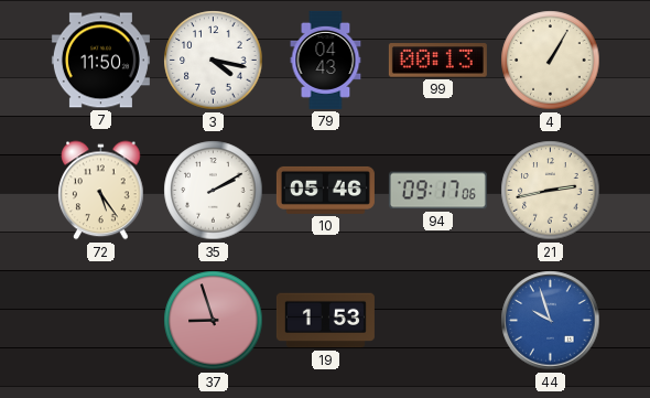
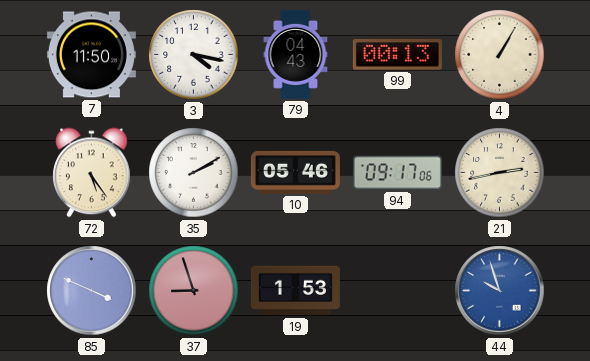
85: none -> 3:49
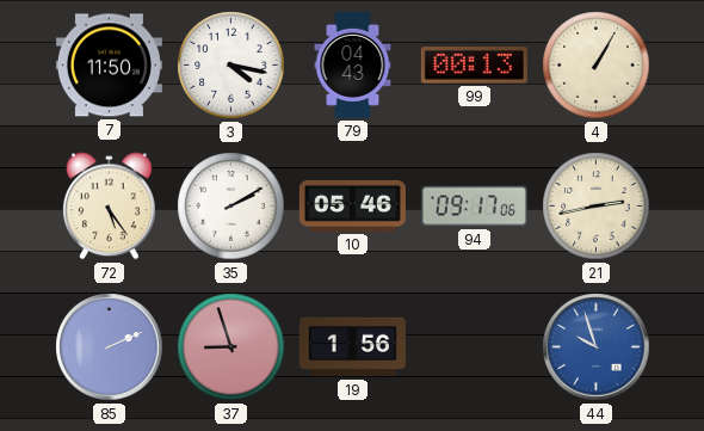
85: 3:49 -> 2:11
19: 1:53 -> 1:56
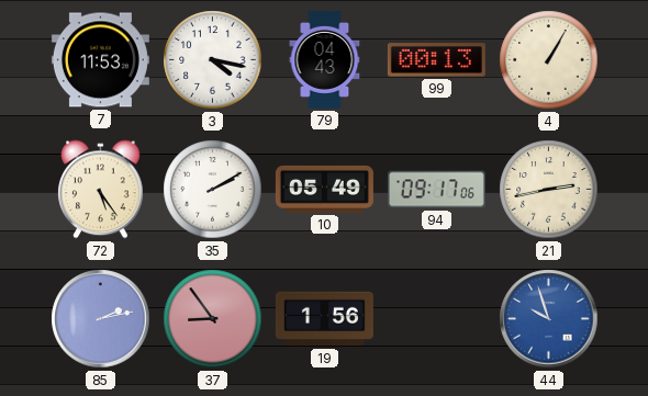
7: 11:50 -> 11:53
10: 05:46 -> 05:49
85: 2:11 -> 2:13
37: 8:57 -> 8:54
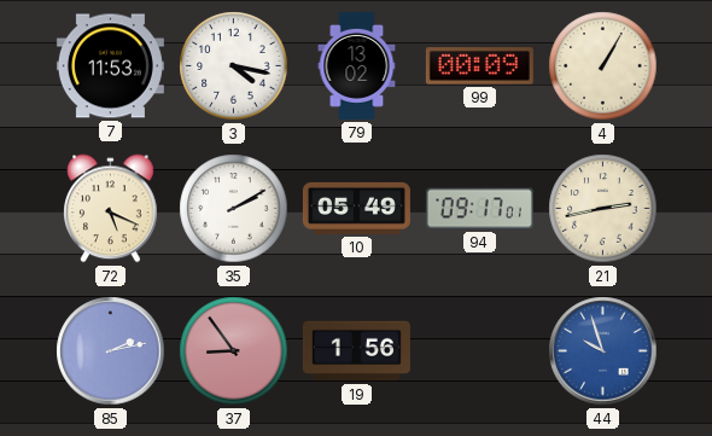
79: 04:43 -> 13:02
99: 00:13 -> 00:09
72: 5:24 -> 5:19
94: 09:17:06 -> 09:17:01
